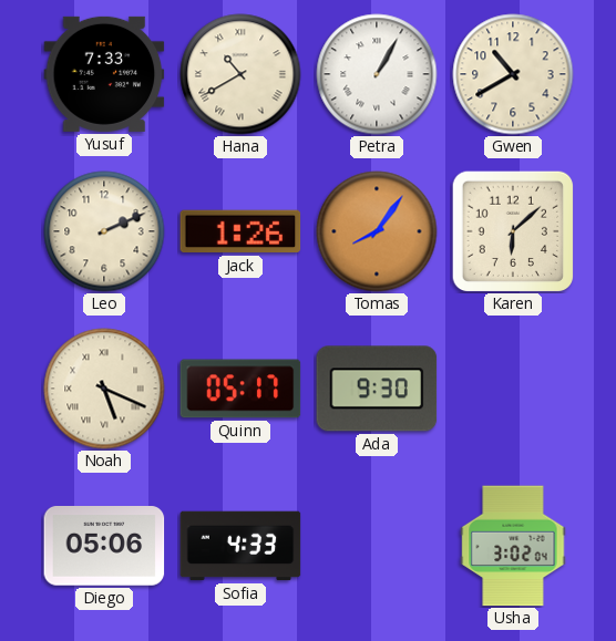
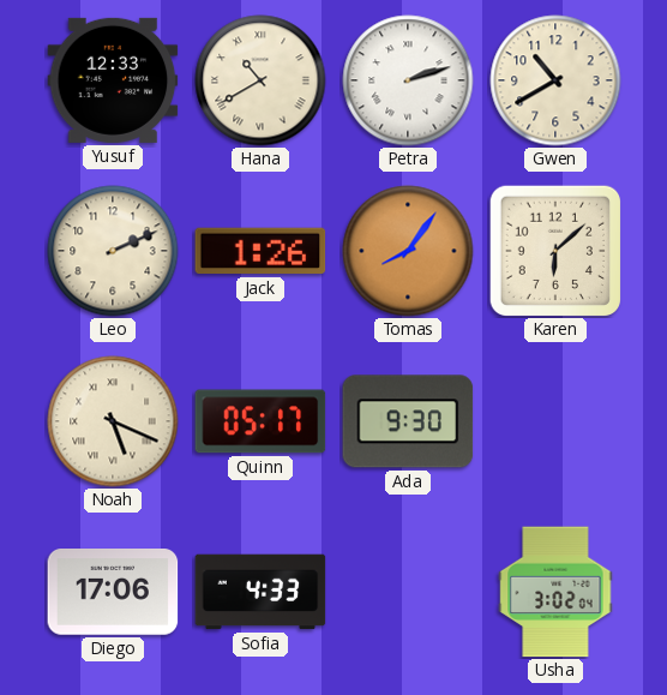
Yusuf: 7:33 -> 12:33
Petra: 1:05 -> 2:12
Diego: 05:06 -> 17:06
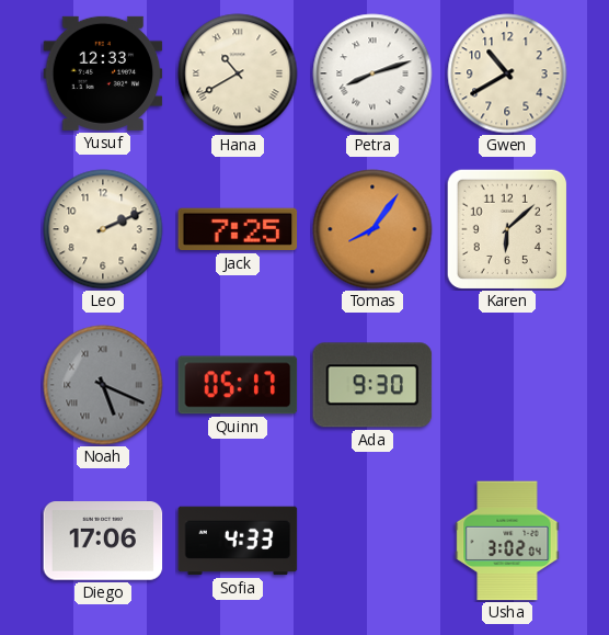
Petra: 2:12 -> 8:12
Jack: 1:26 -> 7:25
Noah dial: cream -> grey
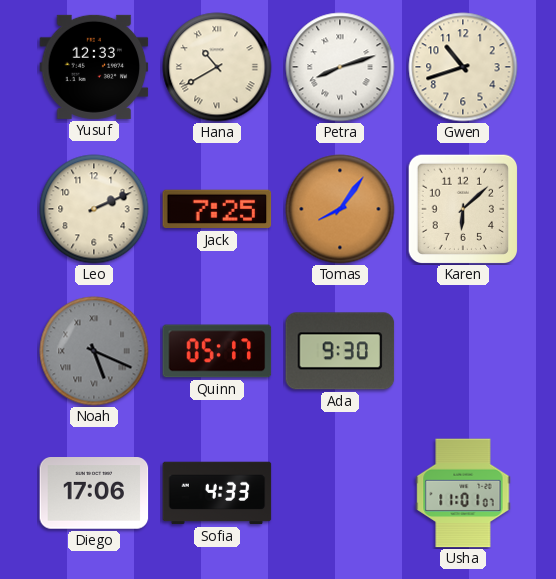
Gwen: 10:40 -> 10:42
Usha: 3:02 -> 11:01
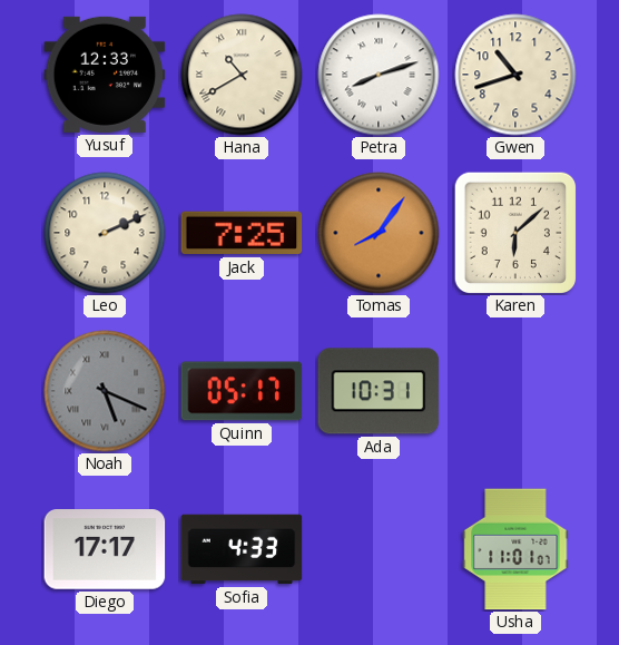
Ada: 9:30 -> 10:31
Diego: 17:06 -> 17:17
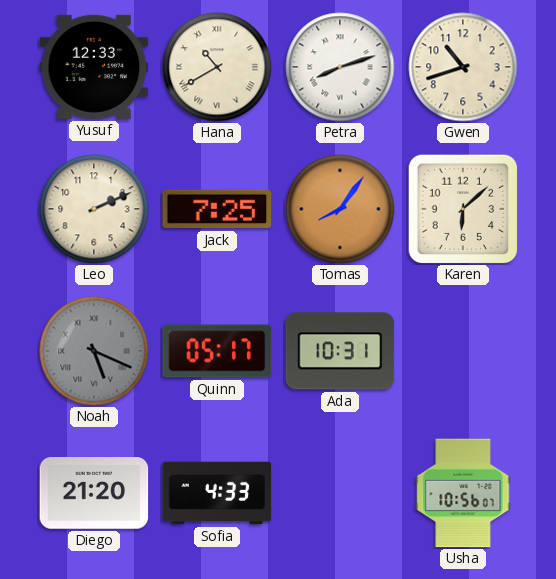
Diego: 17:17 -> 21:20
Usha: 11:01 -> 10:56
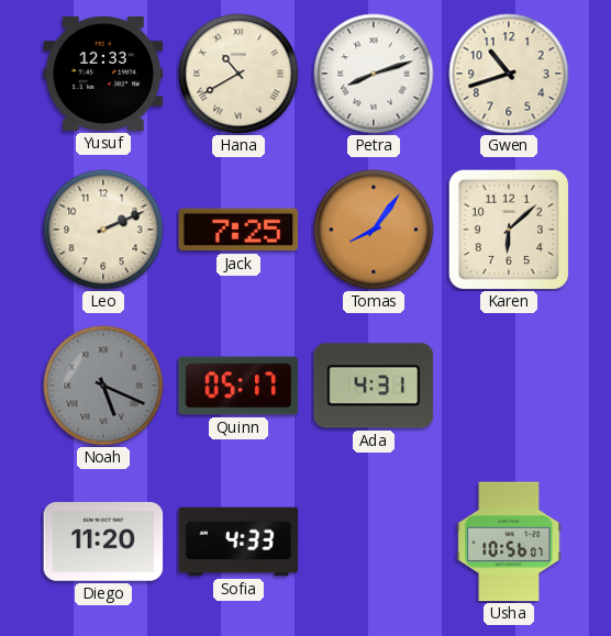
Ada: 10:31 -> 4:31
Diego: 21:20 -> 11:20
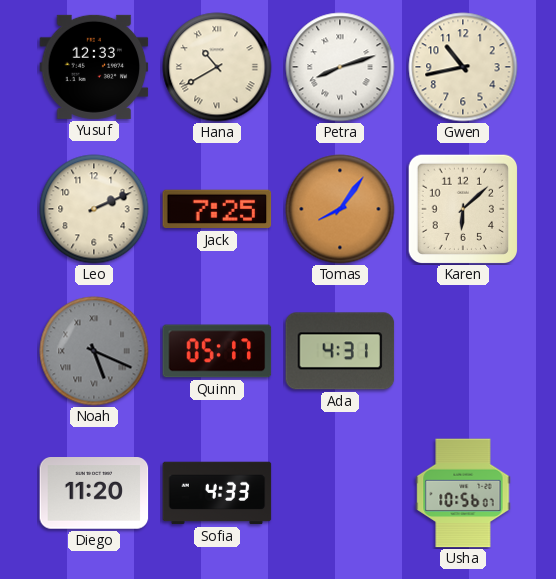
Gwen: 10:42 -> 10:43
